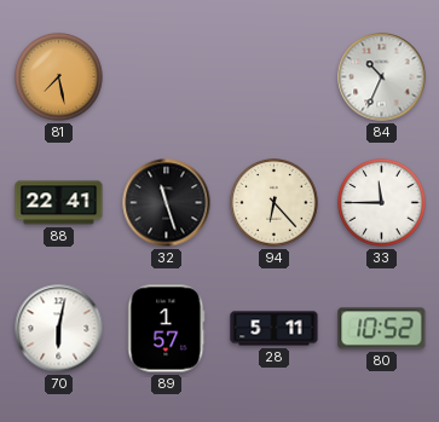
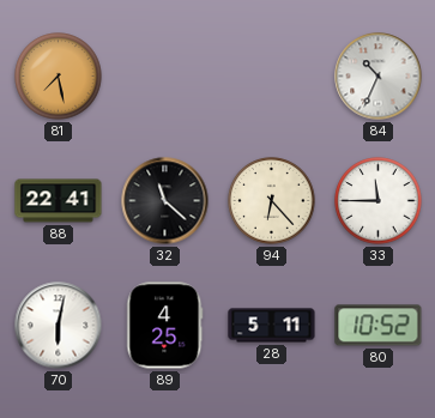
32: 11:27 -> 11:22
89: 1:57 -> 4:25
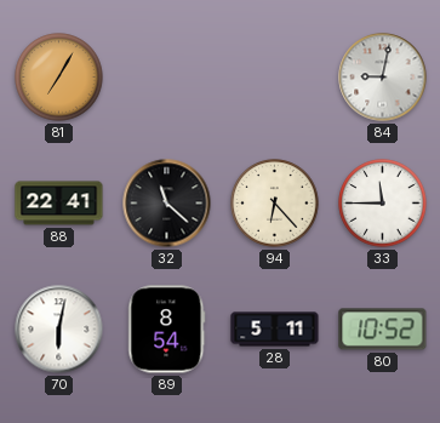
81: 7:28 -> 7:05
84: 10:34 -> 9:02
89: 4:25 -> 8:54
